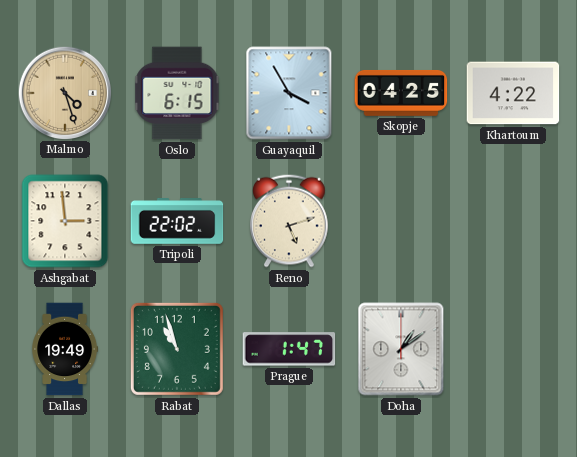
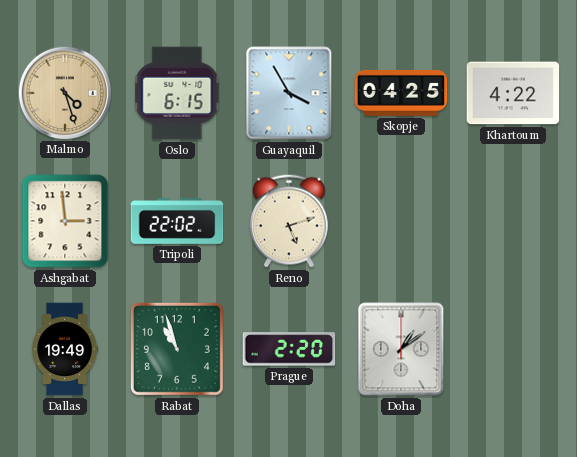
Prague: 1:47 -> 2:20
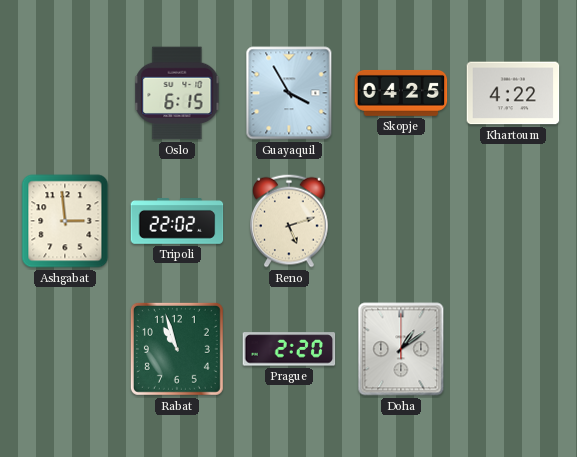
Malmo: 4:27 -> none
Dallas: 19:49 -> none
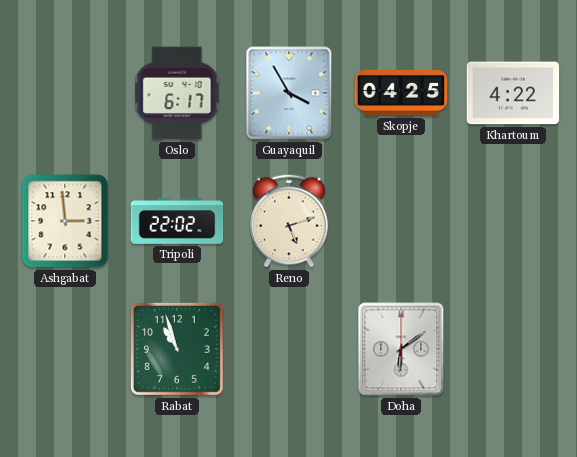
Oslo: 6:15 -> 6:17
Prague: 2:20 -> none
Doha: 1:09 -> 6:09
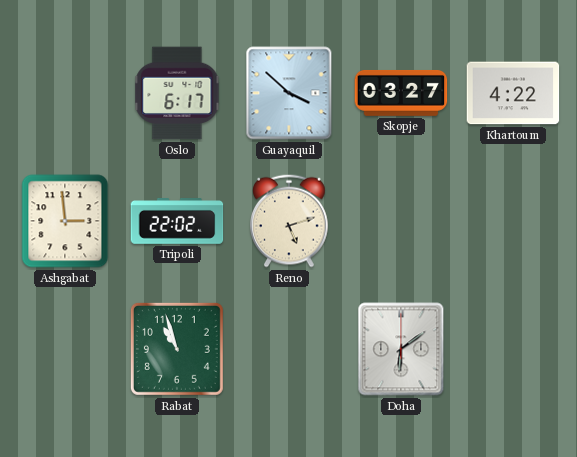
Guayaquil: 3:55 -> 3:52
Skopje: 04:25 -> 03:27
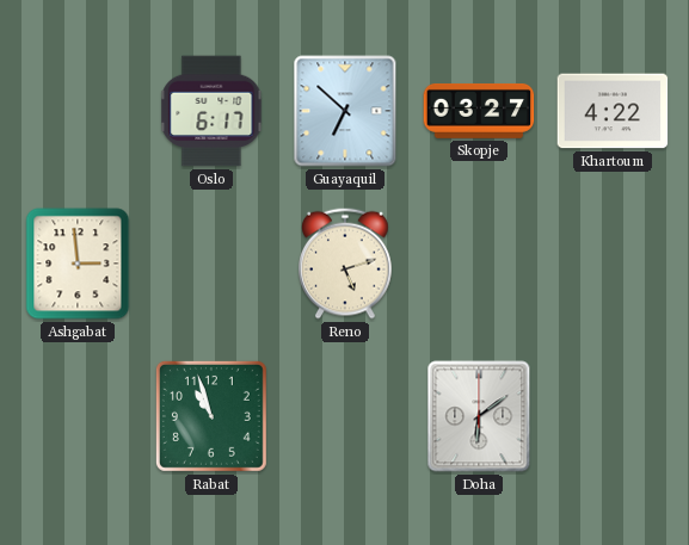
Guayaquil: 3:52 -> 6:52
Tripoli: 22:02 -> none
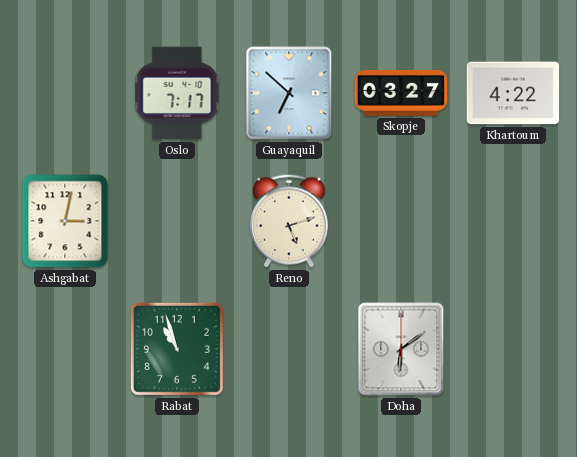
Oslo: 6:17 -> 7:17
Ashgabat: 2:59 -> 3:02
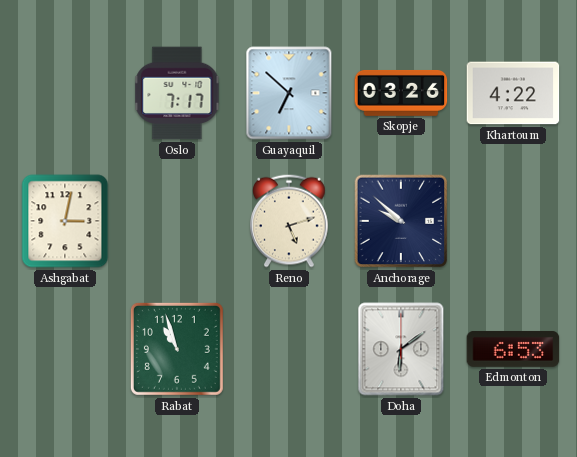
Skopje: 03:27 -> 03:26
Anchorage: none -> 9:52
Edmonton: none -> 6:53
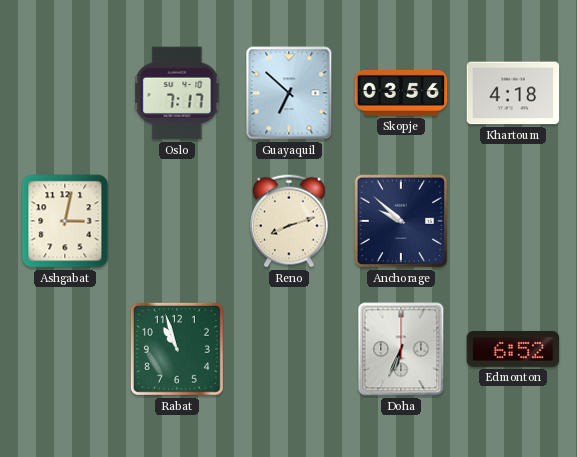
Skopje: 03:26 -> 03:56
Khartoum: 4:22 -> 4:18
Reno: 5:12 -> 8:12
Doha: 6:09 -> 6:34
Edmonton: 6:53 -> 6:52
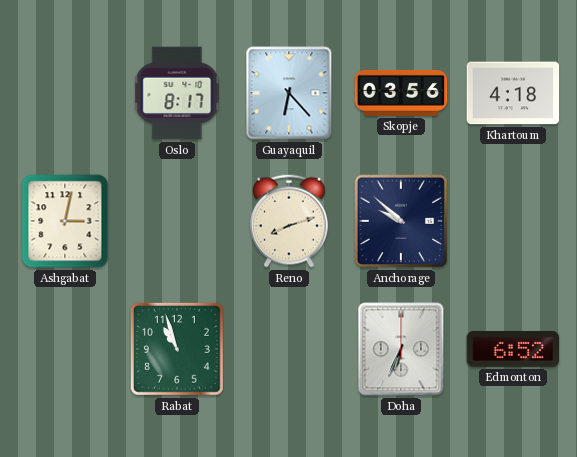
Oslo: 7:17 -> 8:17
Guayaquil: 6:52 -> 6:23
